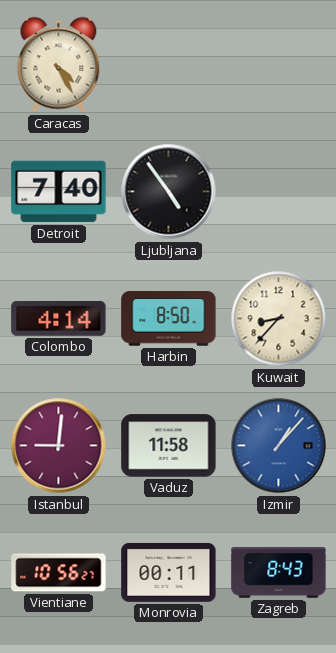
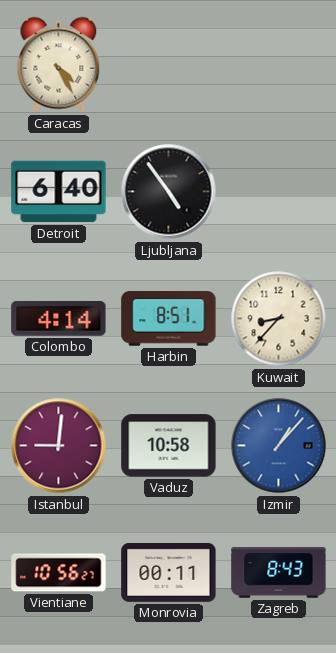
Detroit: 7:40 -> 6:40
Harbin: 8:50 -> 8:51
Vaduz: 11:58 -> 10:58
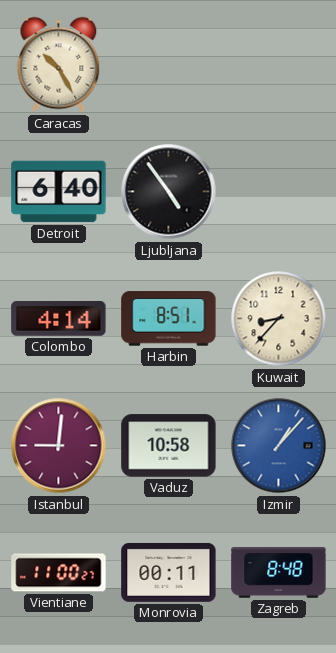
Caracas: 4:25 -> 10:25
Vientiane: 10:56 -> 11:00
Zagreb: 8:43 -> 8:48
